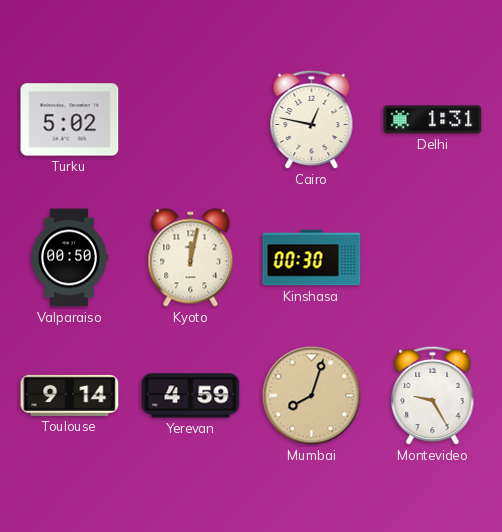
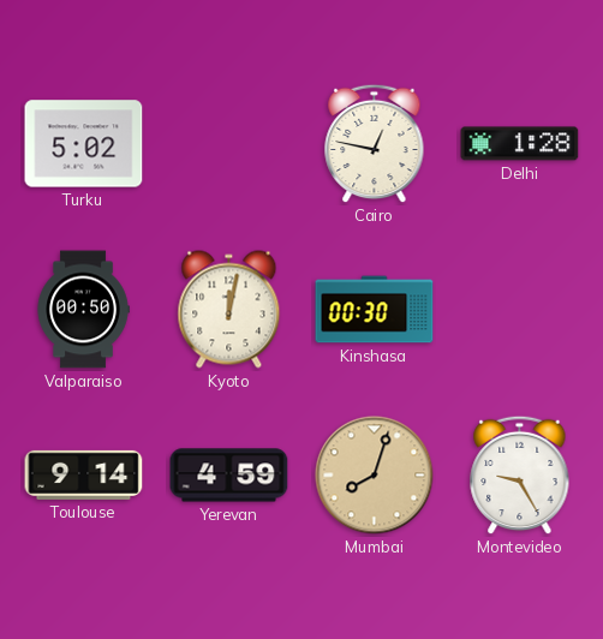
Delhi: 1:31 -> 1:28
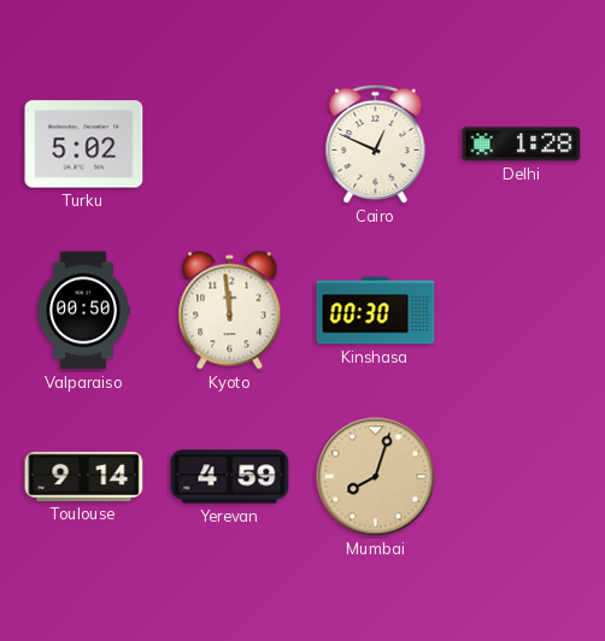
Cairo: 12:47 -> 12:49
Kyoto: 12:02 -> 11:59
Montevideo: 9:25 -> none
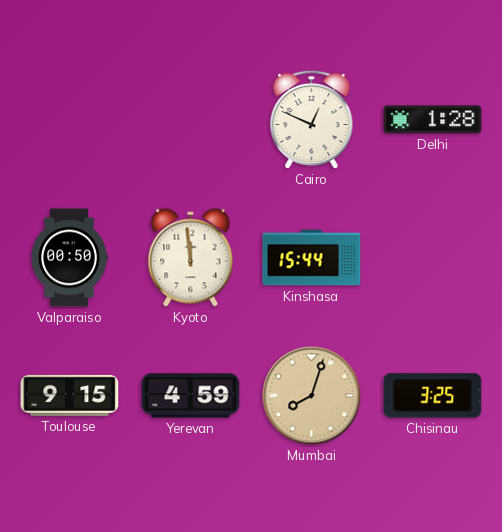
Turku: 5:02 -> none
Kinshasa: 00:30 -> 15:44
Toulouse: 9:14 -> 9:15
Chisinau: none -> 3:25
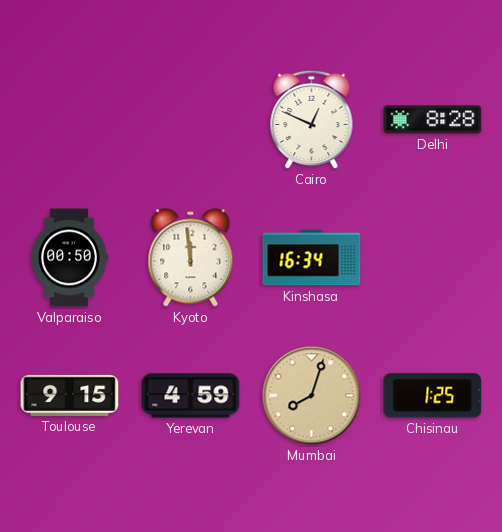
Delhi: 1:28 -> 8:28
Kinshasa: 15:44 -> 16:34
Chisinau: 3:25 -> 1:25
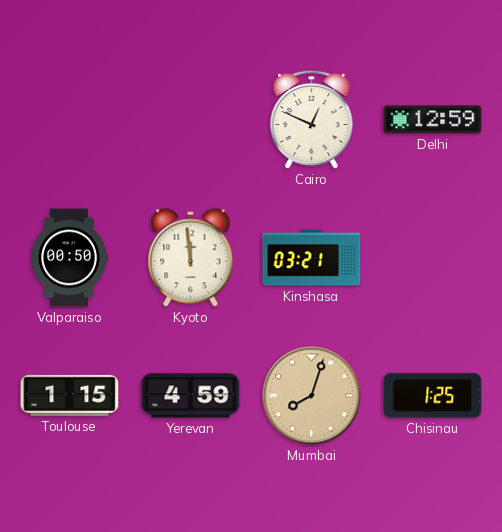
Delhi: 8:28 -> 12:59
Kinshasa: 16:34 -> 03:21
Toulouse: 9:15 -> 1:15
